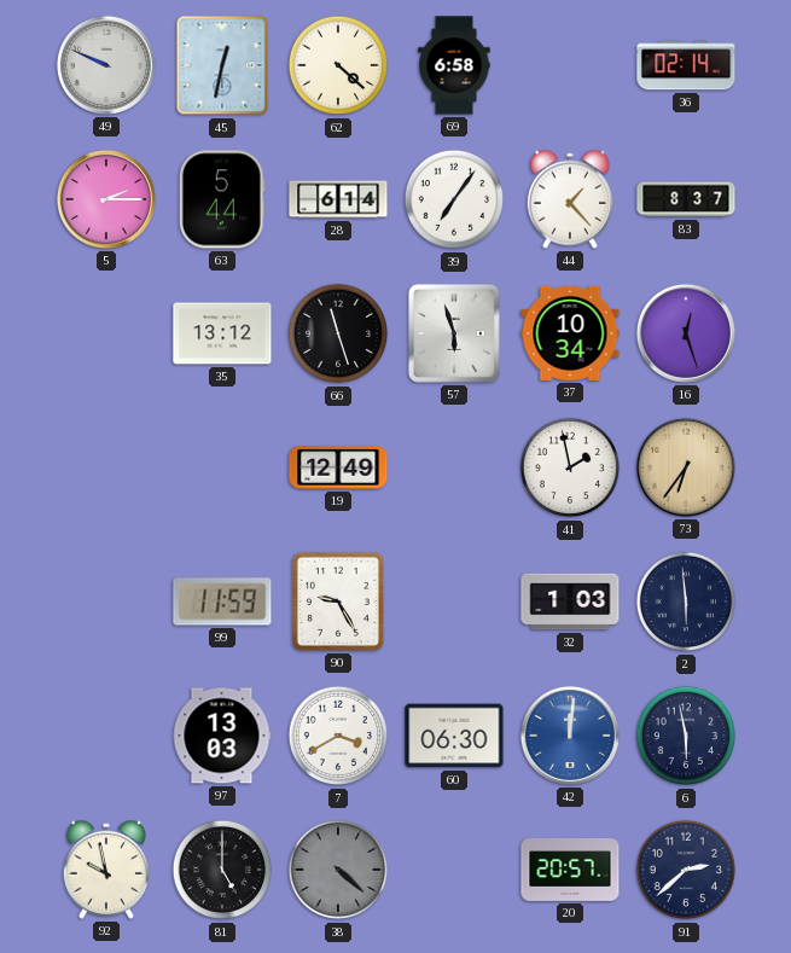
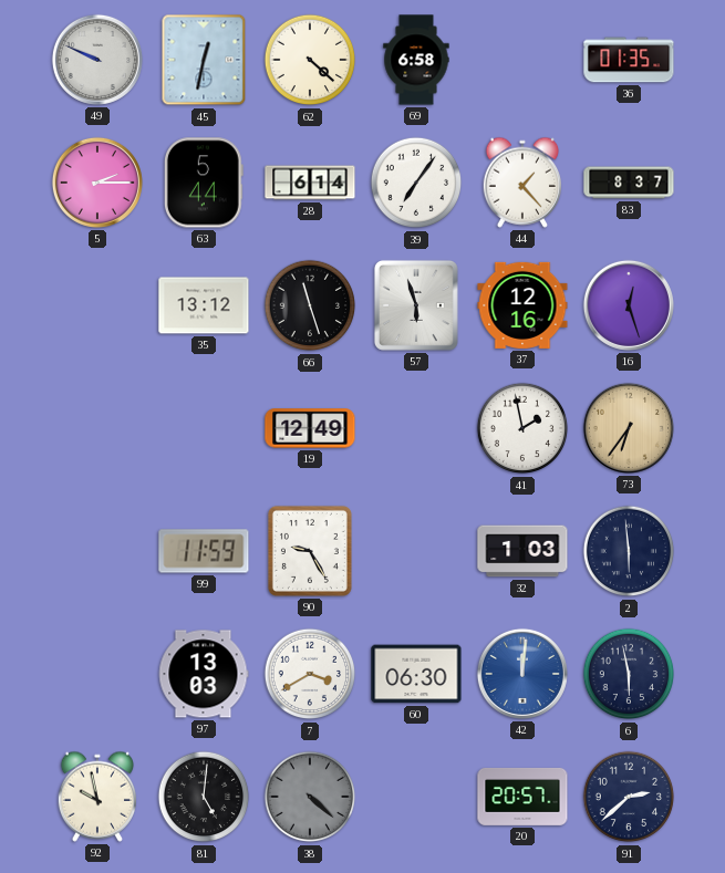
36: 02:14 -> 01:35
37: 10:34 -> 12:16
81: 5:00 -> 5:01
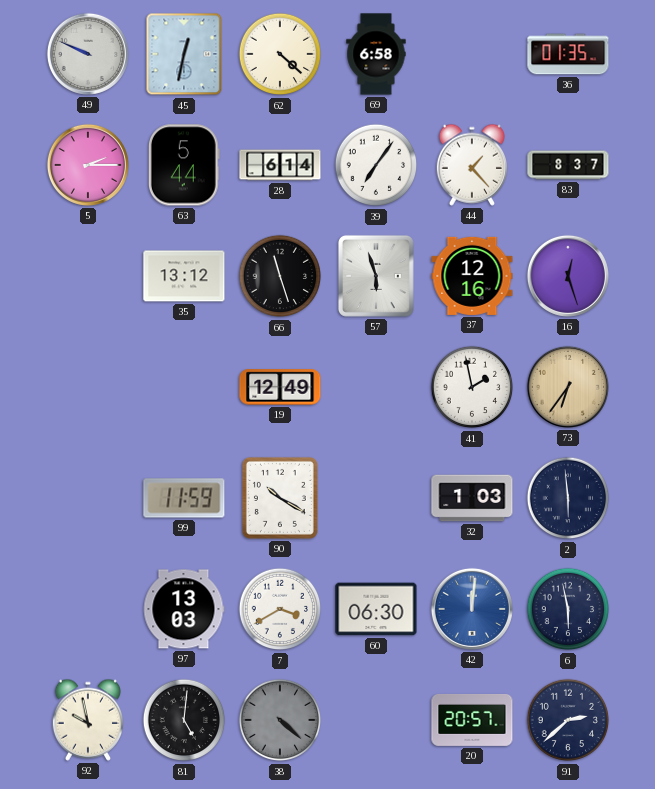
90: 9:25 -> 10:20
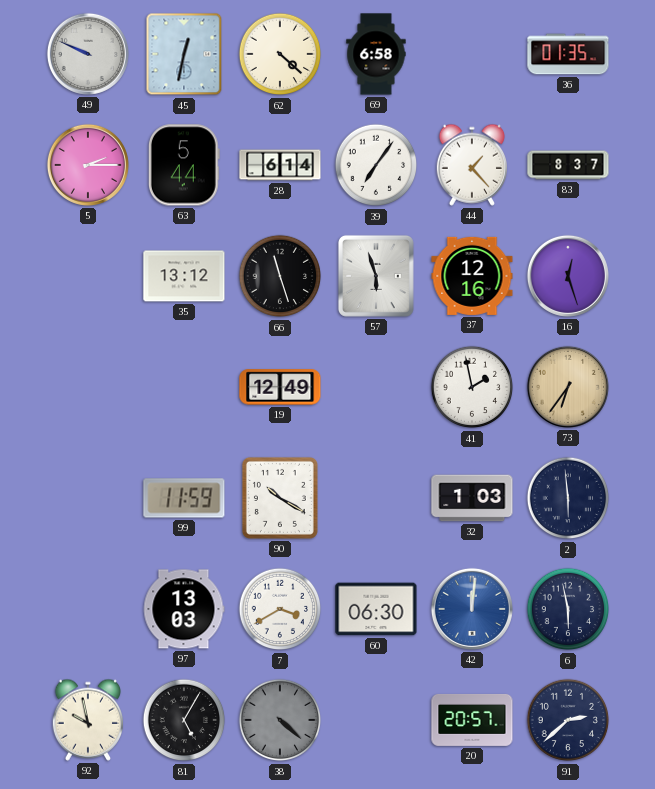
81: 5:01 -> 5:05
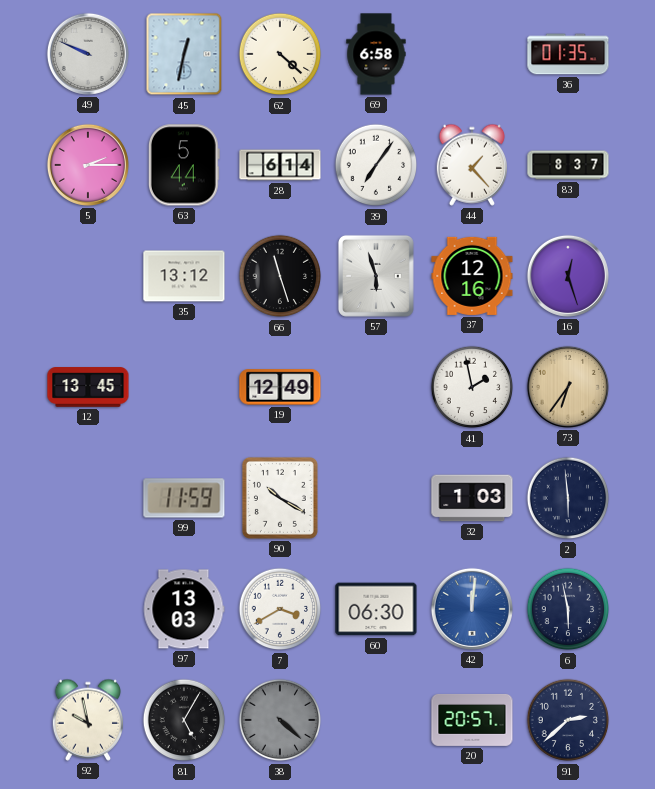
12: none -> 13:45
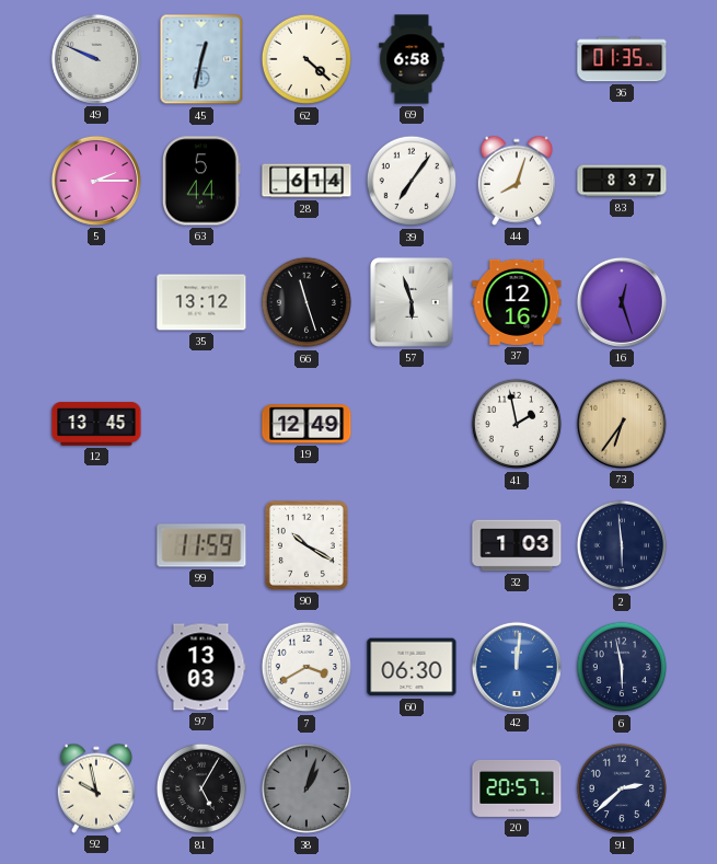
44: 1:23 -> 8:03
38: 4:22 -> 1:03
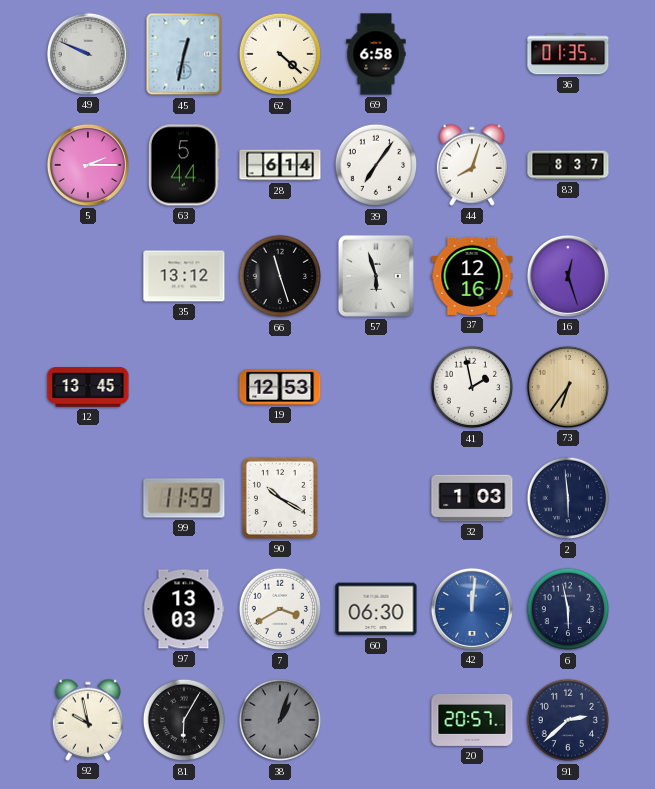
19: 12:49 -> 12:53
81: 5:05 -> 6:05
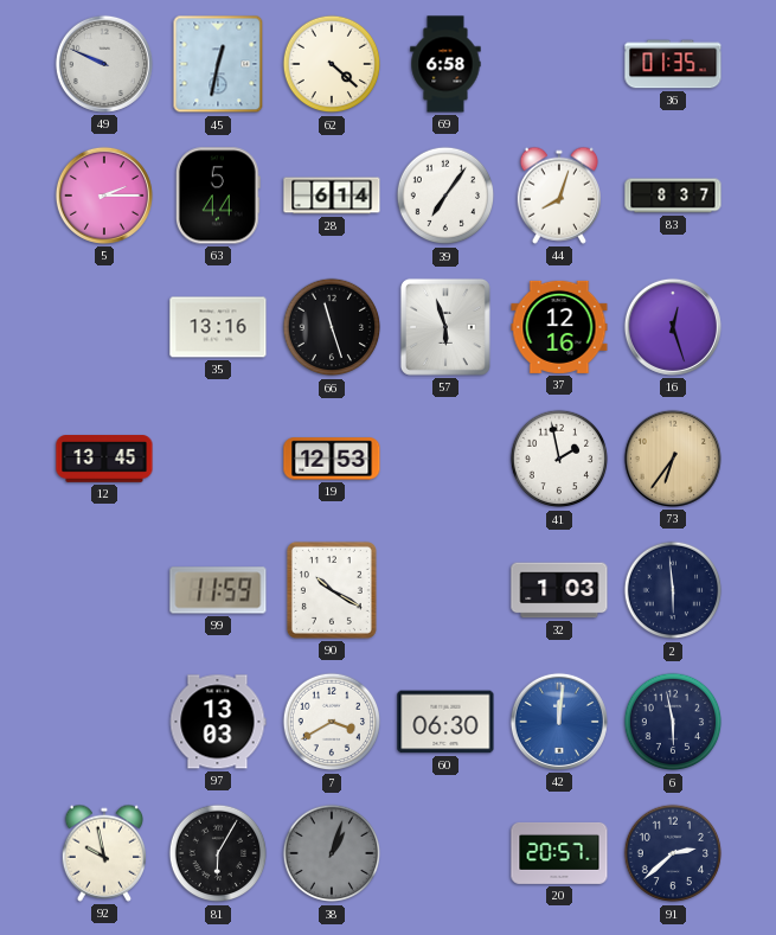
35: 13:12 -> 13:16
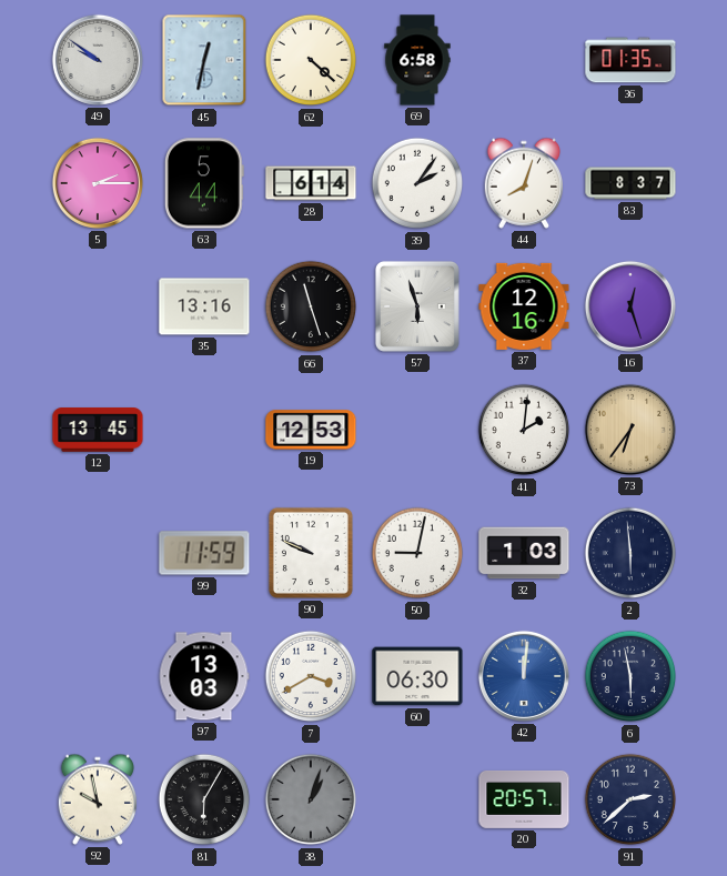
49: 9:49 -> 9:51
39: 7:06 -> 2:06
41: 1:58 -> 2:01
90: 10:20 -> 9:49
50: none -> 9:02
